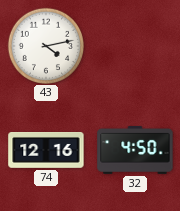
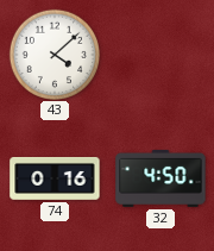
43: 4:13 -> 4:08
74: 12:16 -> 0:16
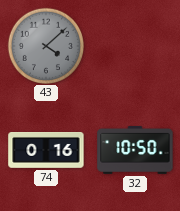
43 dial: white -> grey
32: 4:50 -> 10:50
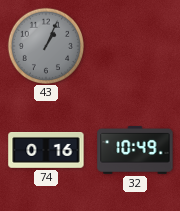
43: 4:08 -> 1:04
32: 10:50 -> 10:49
